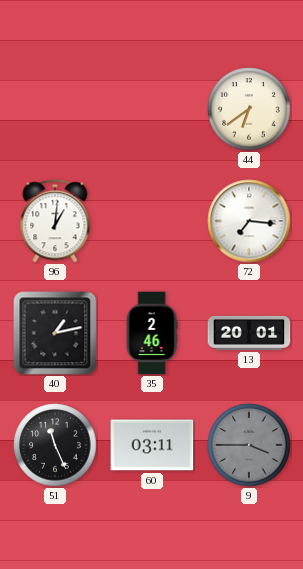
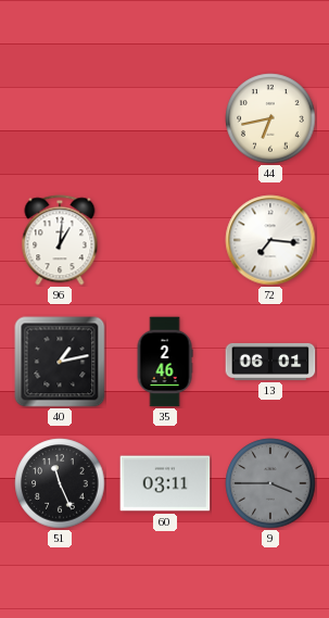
44: 6:39 -> 6:43
13: 20:01 -> 06:01
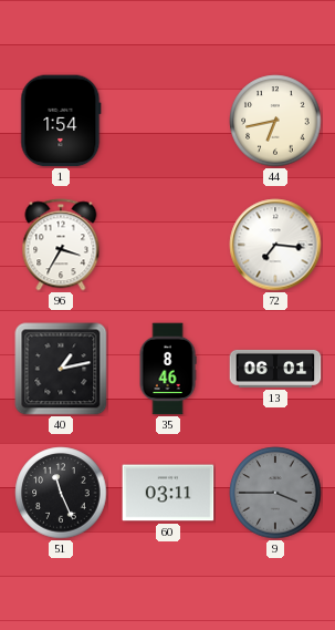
1: none -> 1:54
96: 1:01 -> 3:35
35: 2:46 -> 8:46
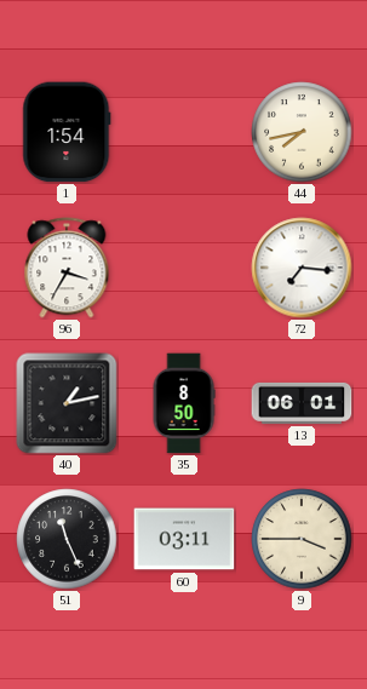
44: 6:43 -> 7:43
35: 8:46 -> 8:50
9 dial: grey -> cream
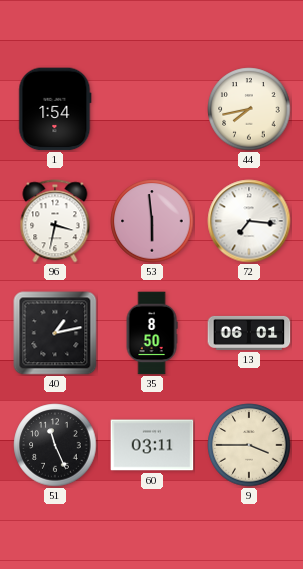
96: 3:35 -> 3:32
53: none -> 5:59
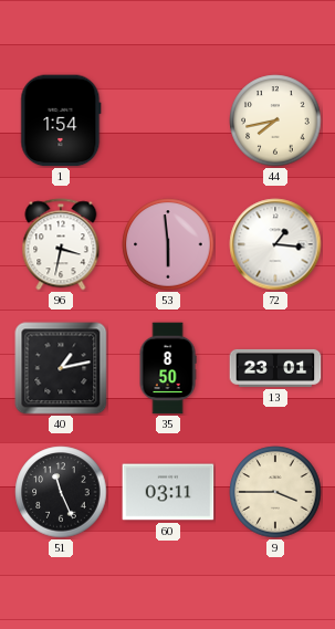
72: 7:16 -> 1:16
13: 06:01 -> 23:01
